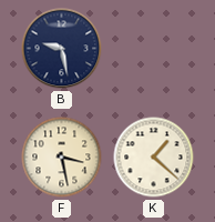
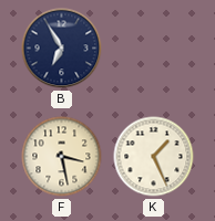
B: 9:28 -> 6:55
K: 1:22 -> 1:26
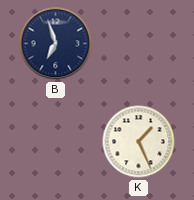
B: 6:55 -> 6:57
F: 3:28 -> none
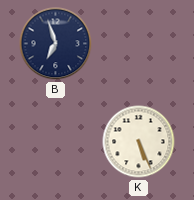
K: 1:26 -> 5:26
